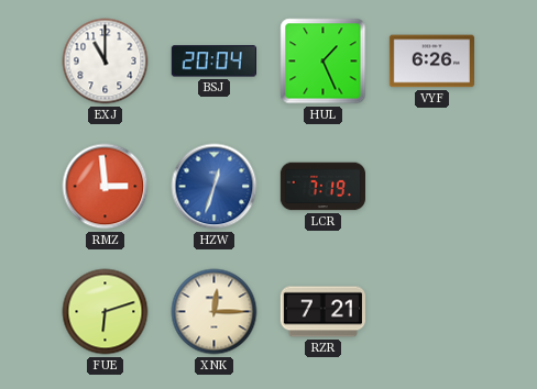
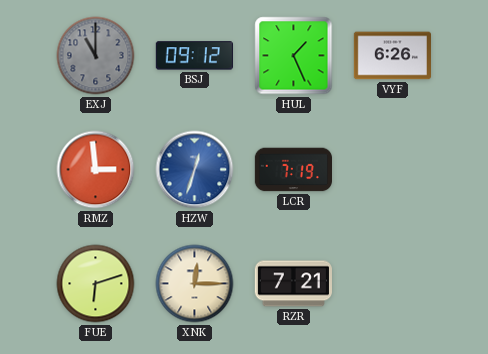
EXJ dial: white -> grey
BSJ: 20:04 -> 09:12
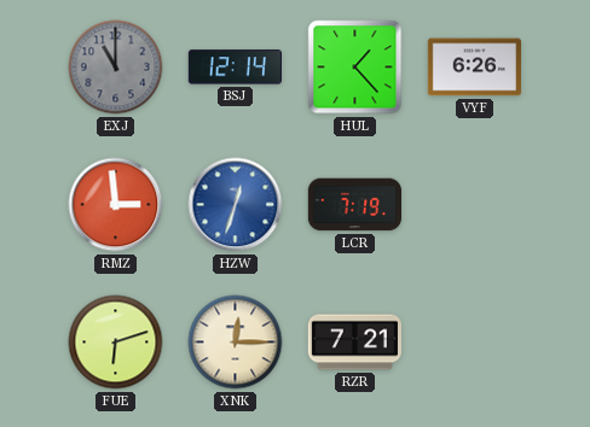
BSJ: 09:12 -> 12:14
HUL: 1:26 -> 1:23
